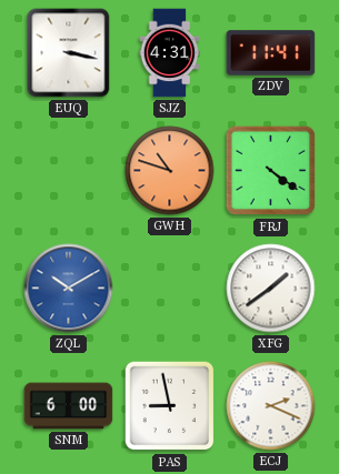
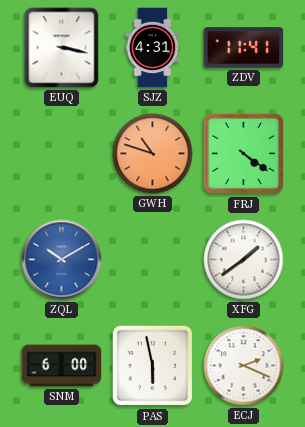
PAS: 8:58 -> 5:58
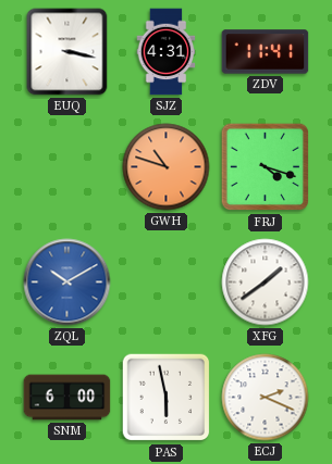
FRJ: 4:21 -> 4:18
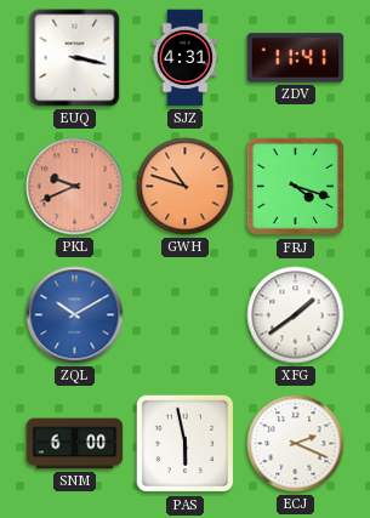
PKL: none -> 9:41
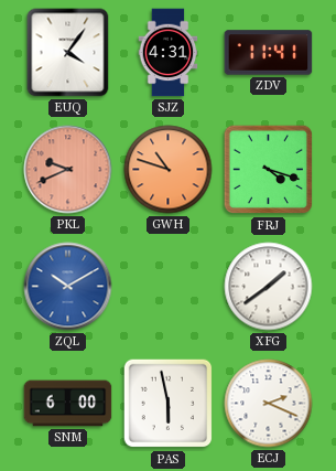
EUQ: 3:17 -> 4:06
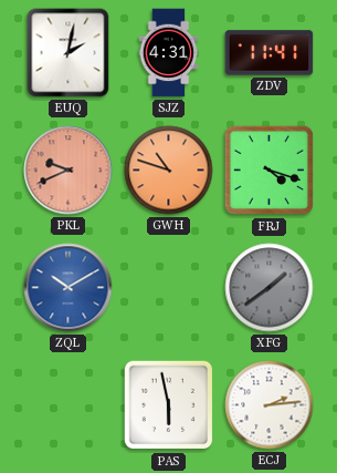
EUQ: 4:06 -> 2:02
XFG dial: white -> grey
SNM: 6:00 -> none
ECJ: 2:19 -> 2:14
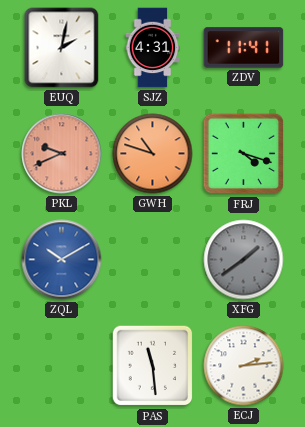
PAS: 5:58 -> 11:29
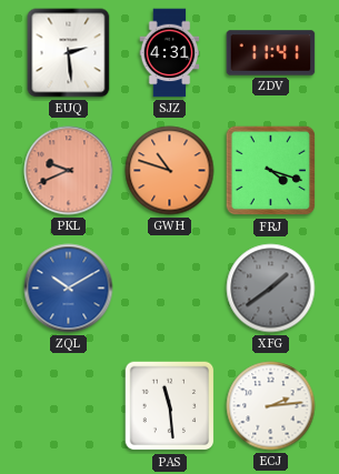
EUQ: 2:02 -> 2:29
